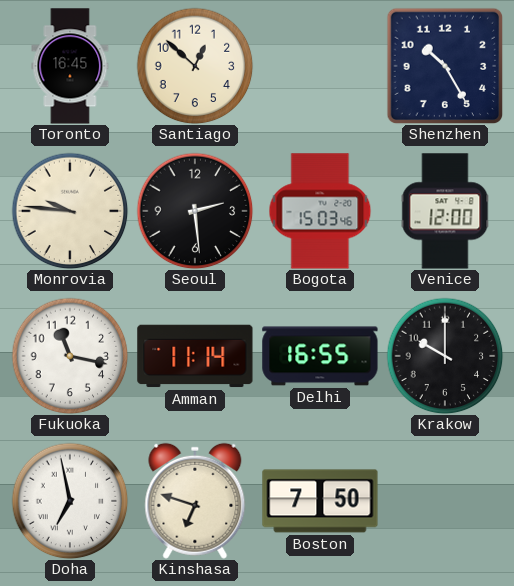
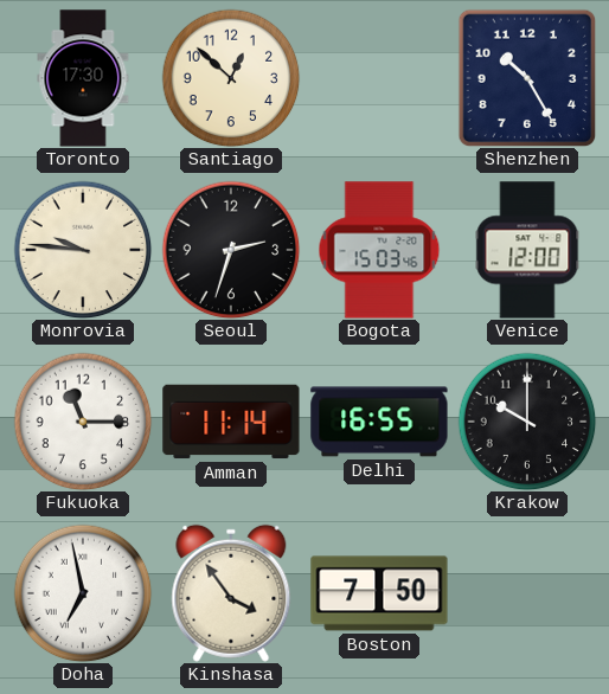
Toronto: 16:45 -> 17:30
Seoul: 2:29 -> 2:33
Fukuoka: 11:17 -> 11:15
Kinshasa: 6:48 -> 3:54
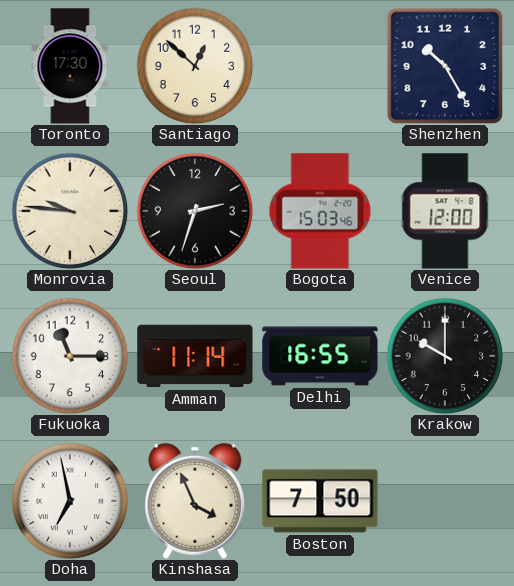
Kinshasa: 3:54 -> 3:56
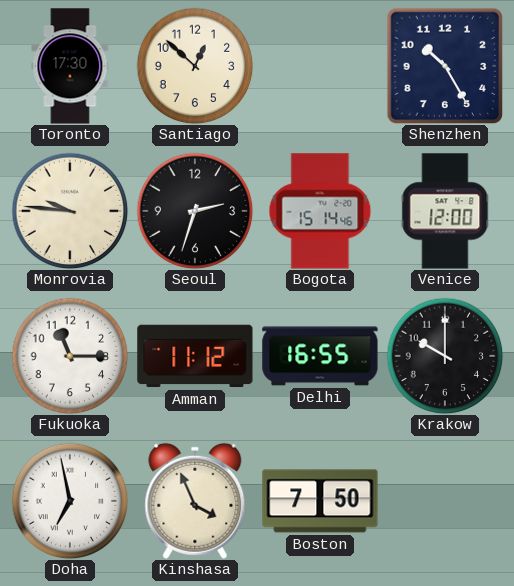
Bogota: 15:03 -> 15:14
Amman: 11:14 -> 11:12
